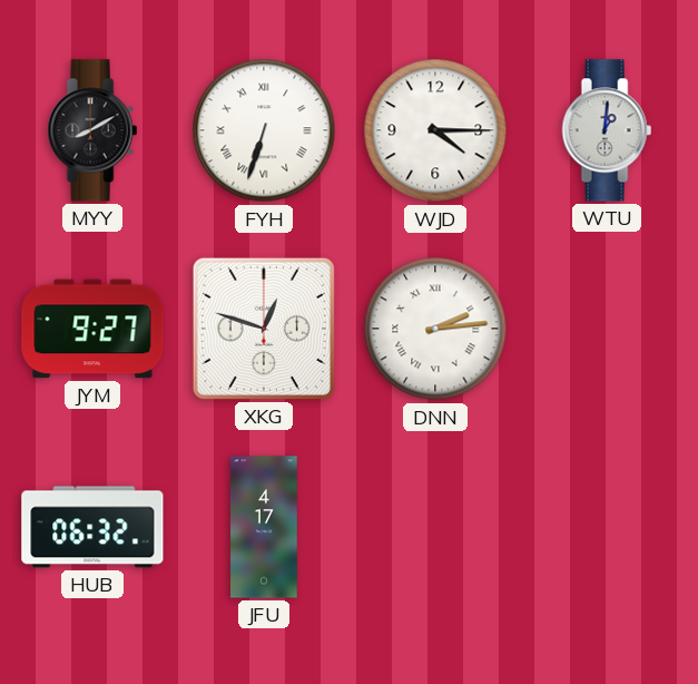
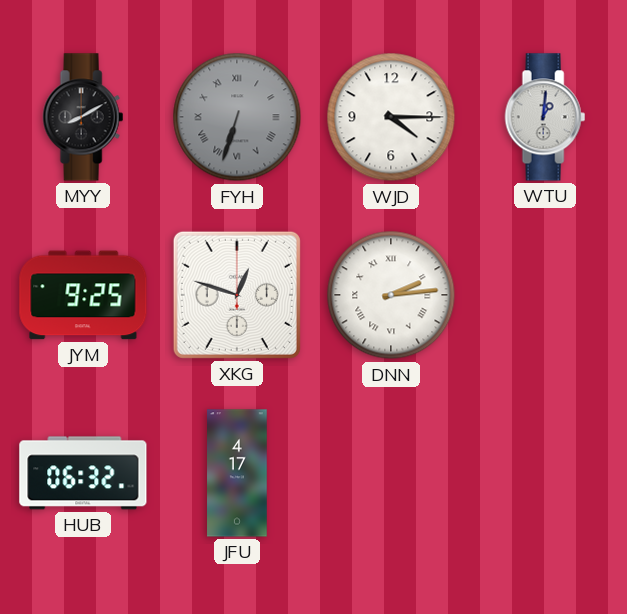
FYH dial: white -> grey
JYM: 9:27 -> 9:25
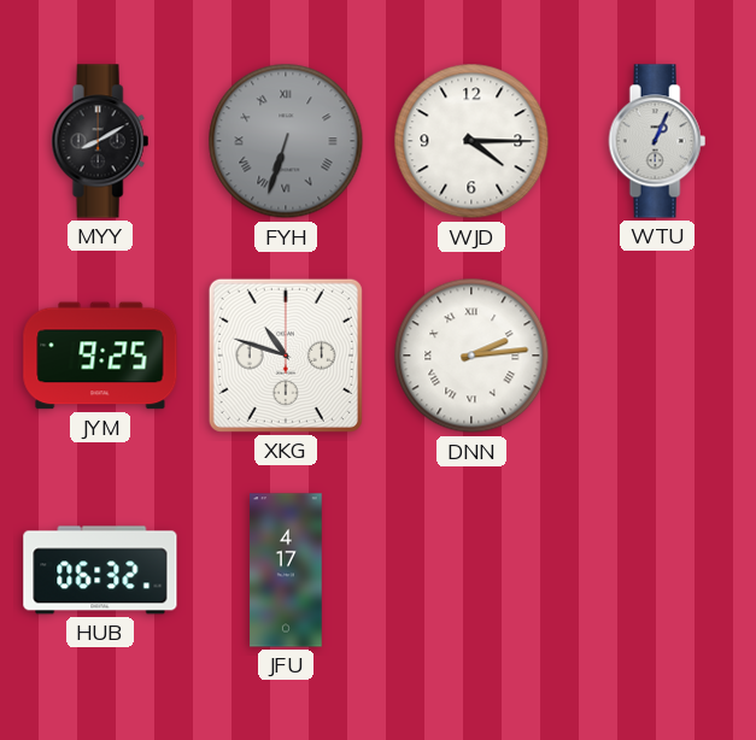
WTU: 1:01 -> 1:04
XKG: 12:48 -> 10:48
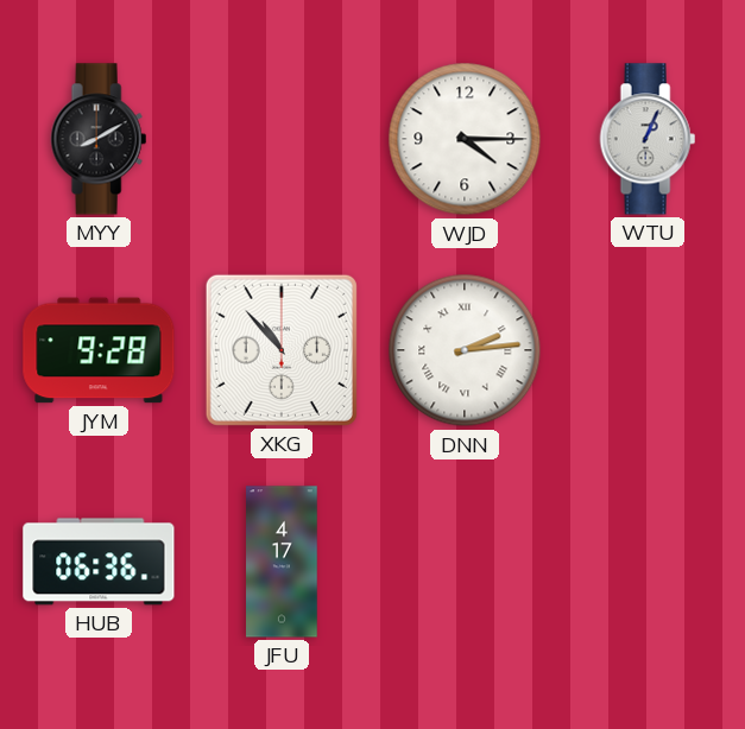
FYH: 6:33 -> none
JYM: 9:25 -> 9:28
XKG: 10:48 -> 10:53
HUB: 06:32 -> 06:36
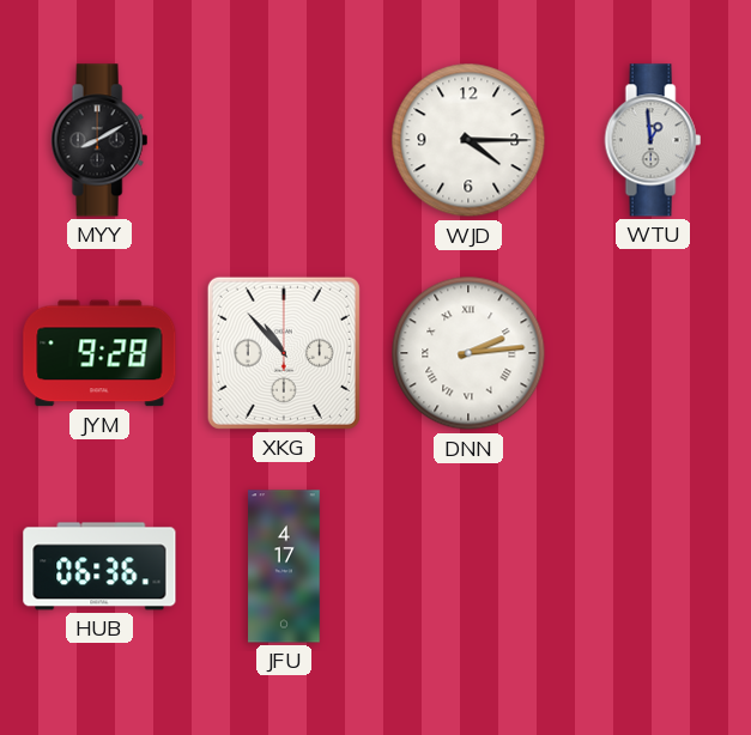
WTU: 1:04 -> 12:59
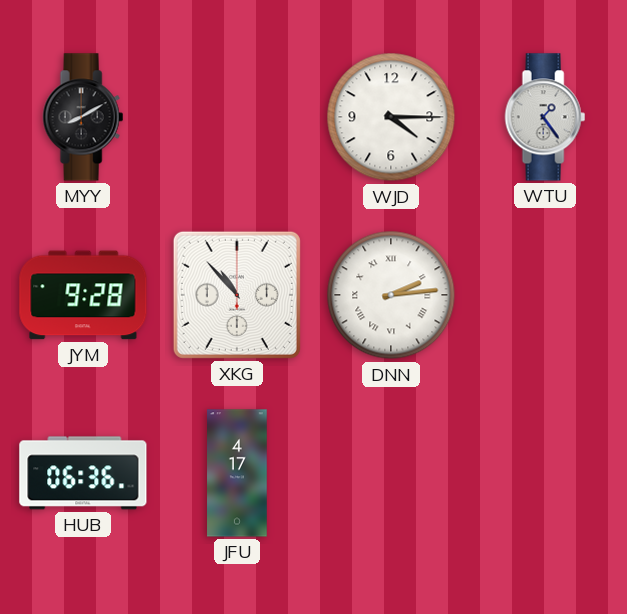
WTU: 12:59 -> 1:24
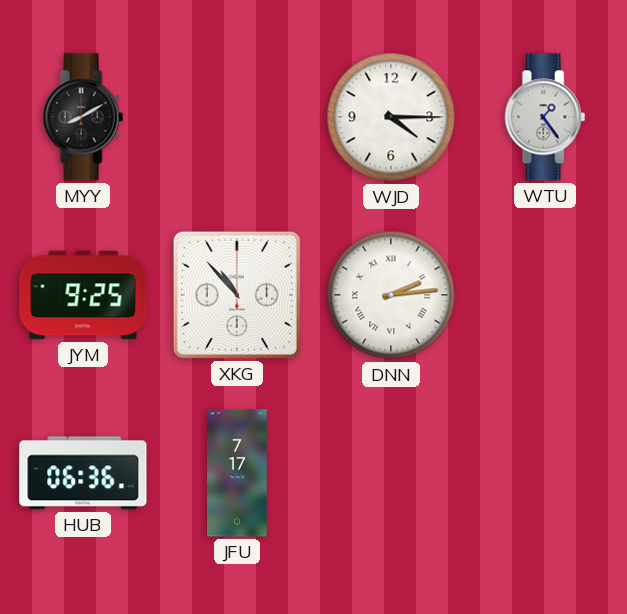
JYM: 9:28 -> 9:25
JFU: 4:17 -> 7:17
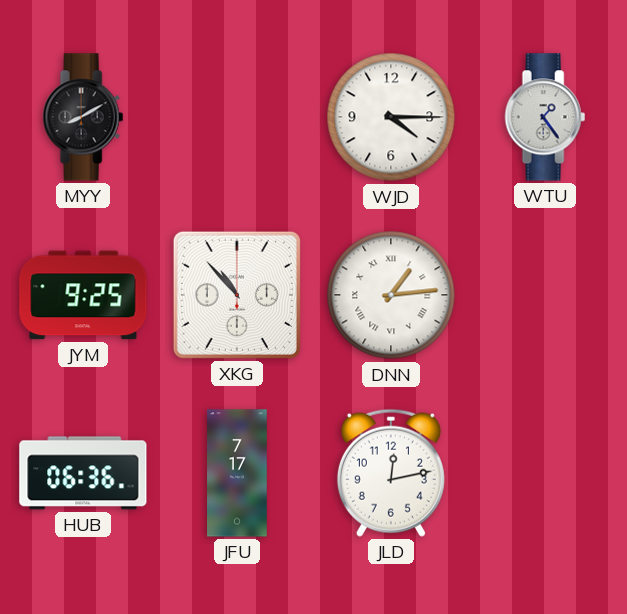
DNN: 2:14 -> 1:14
JLD: none -> 12:13
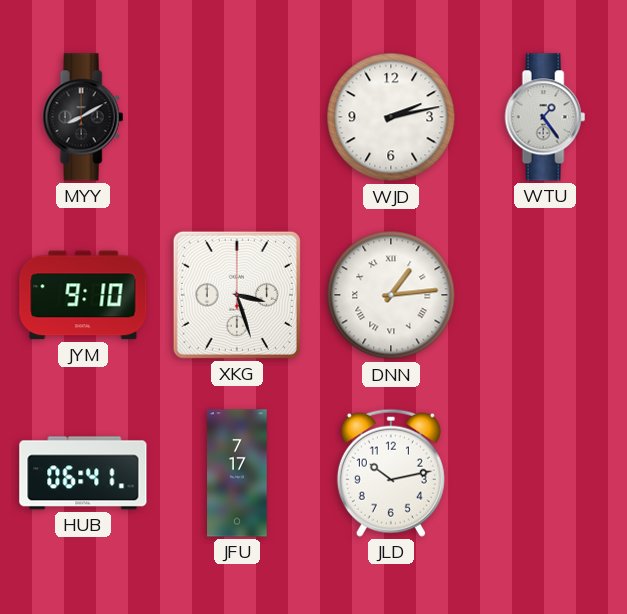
WJD: 4:15 -> 2:13
JYM: 9:25 -> 9:10
XKG: 10:53 -> 3:27
HUB: 06:36 -> 06:41
JLD: 12:13 -> 10:13
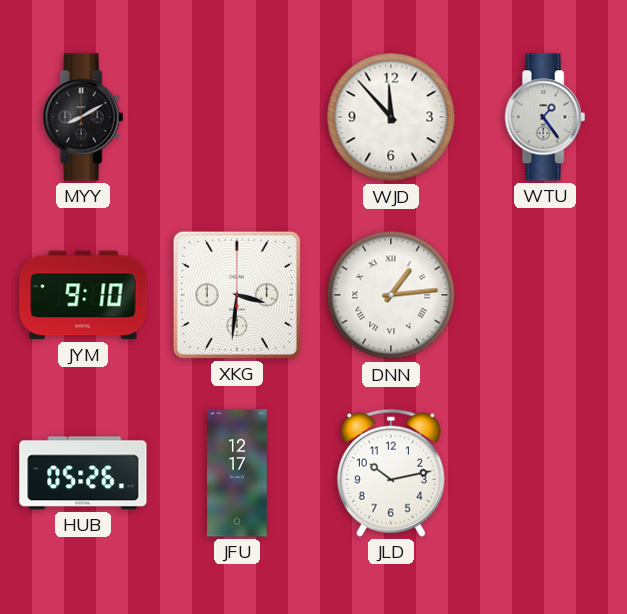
WJD: 2:13 -> 11:53
XKG: 3:27 -> 3:31
HUB: 06:41 -> 05:26
JFU: 7:17 -> 12:17
